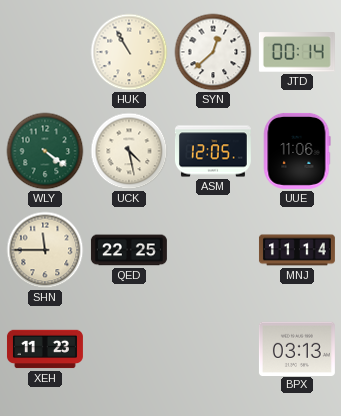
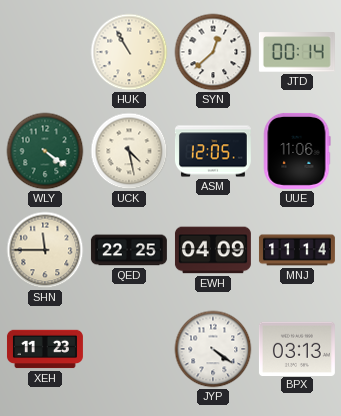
EWH: none -> 04:09
JYP: none -> 4:21
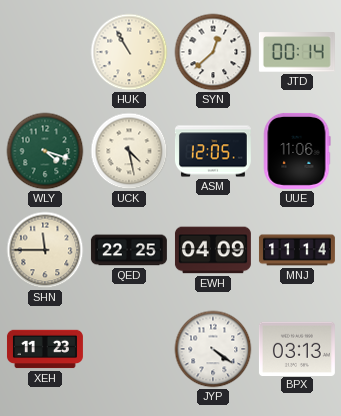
WLY: 4:21 -> 4:18
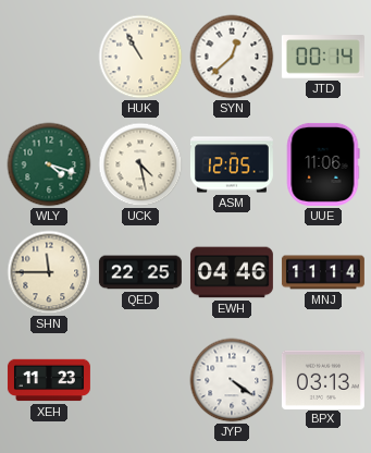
EWH: 04:09 -> 04:46
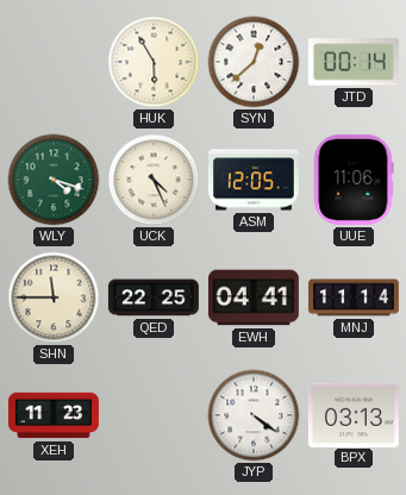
HUK: 10:55 -> 5:55
UCK: 4:28 -> 4:26
EWH: 04:46 -> 04:41
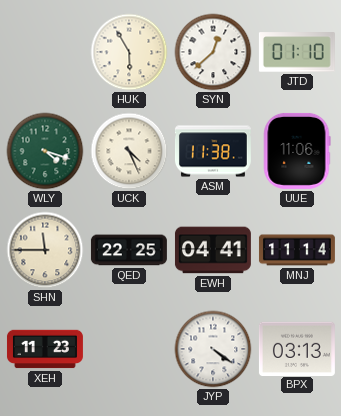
JTD: 00:14 -> 01:10
ASM: 12:05 -> 11:38
